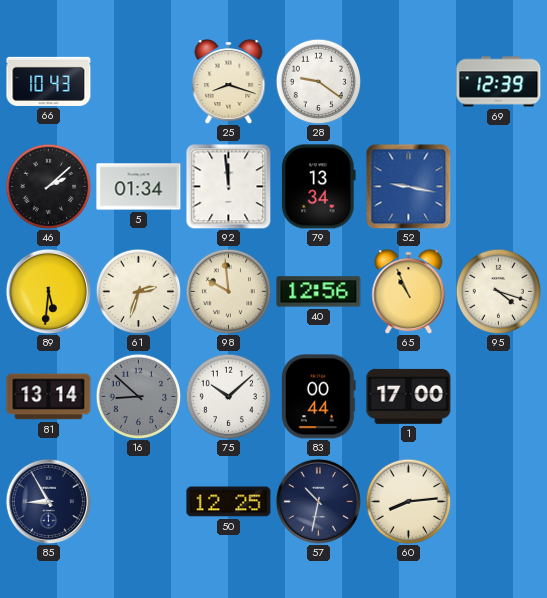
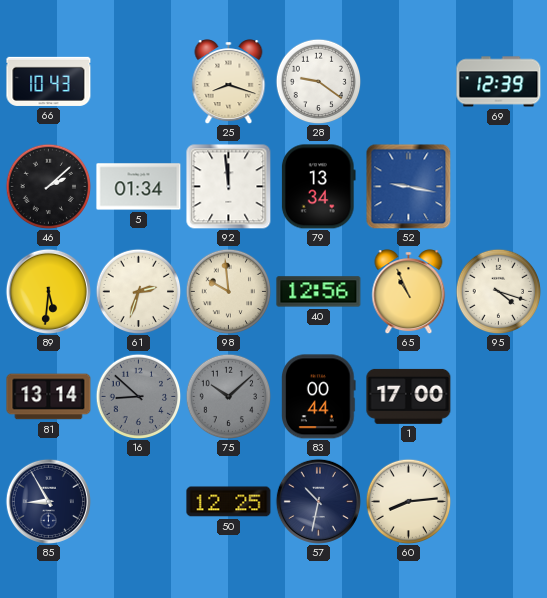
75 dial: white -> grey
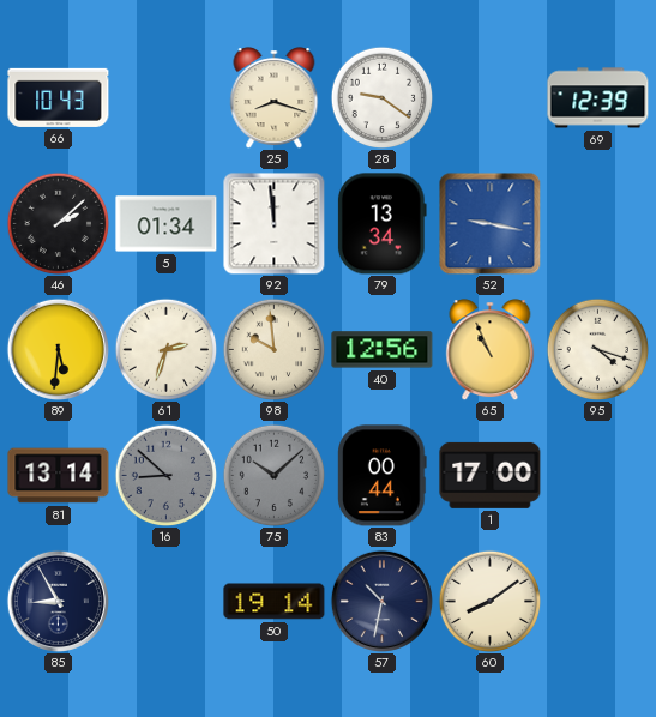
50: 12:25 -> 19:14
60: 8:14 -> 8:09
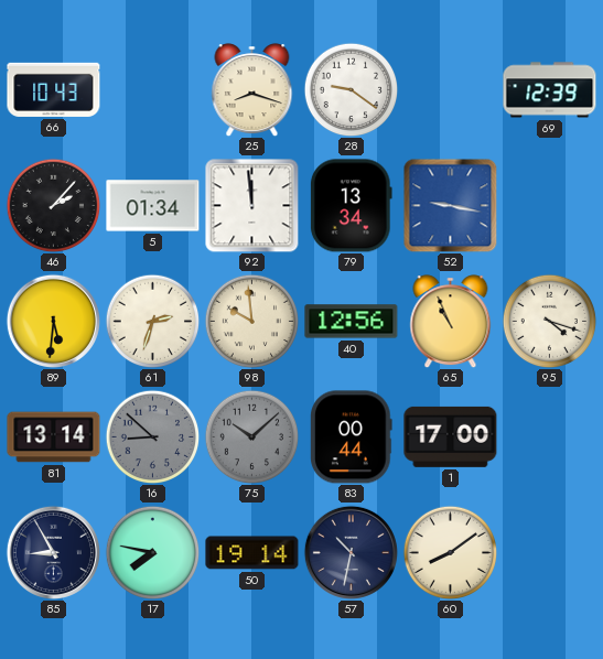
46: 2:08 -> 2:07
17: none -> 7:47
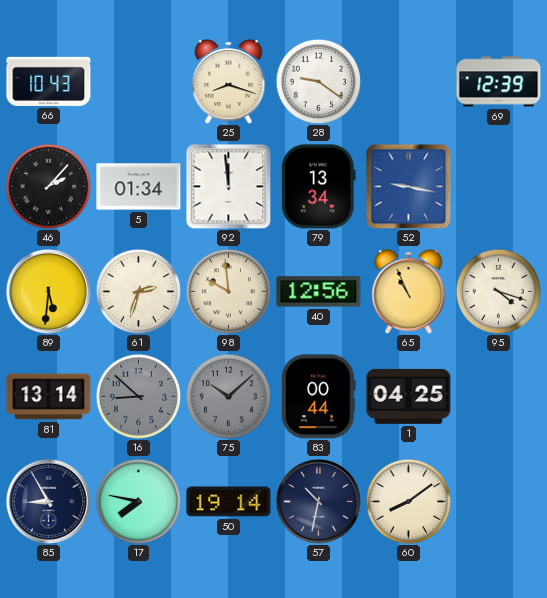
1: 17:00 -> 04:25
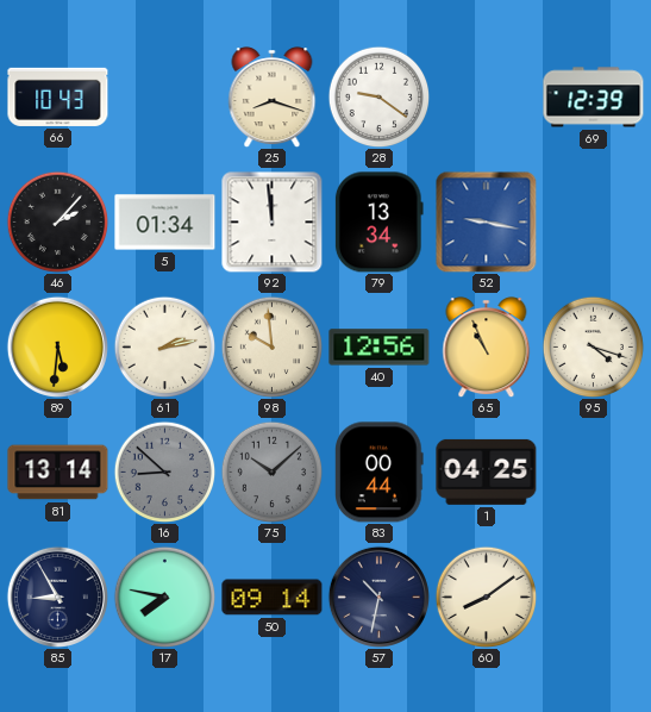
61: 2:33 -> 2:13
50: 19:14 -> 09:14
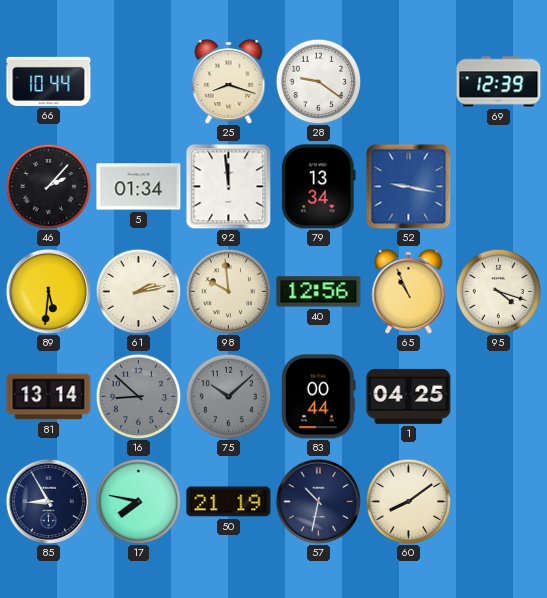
66: 10:43 -> 10:44
50: 09:14 -> 21:19
